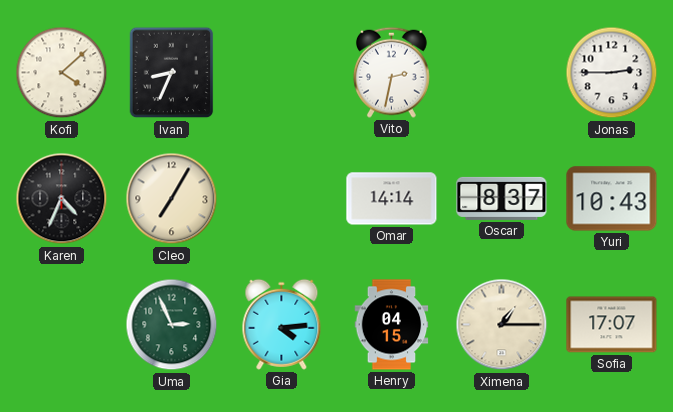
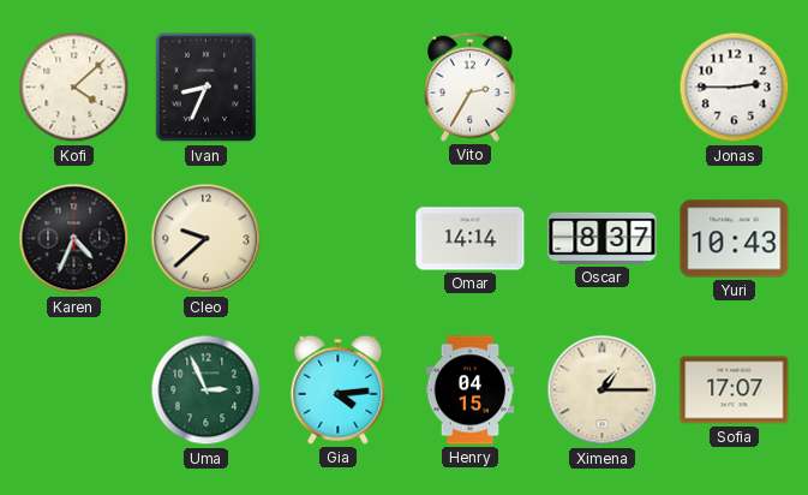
Vito: 2:32 -> 2:35
Cleo: 7:05 -> 9:38
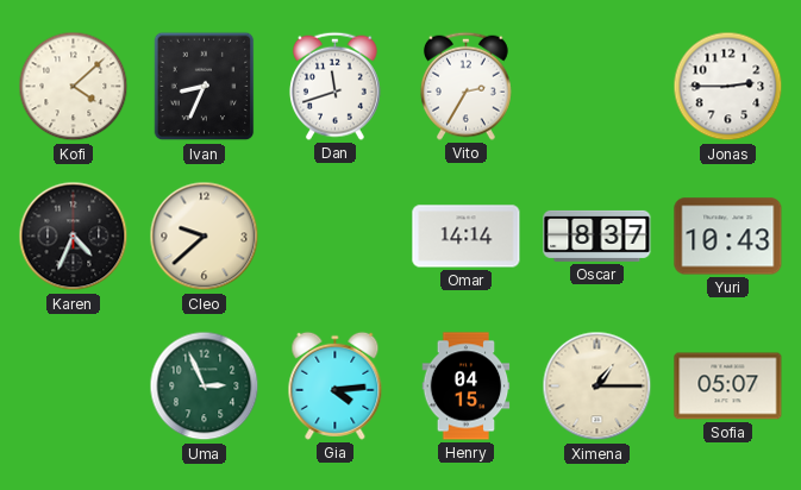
Dan: none -> 11:42
Sofia: 17:07 -> 05:07
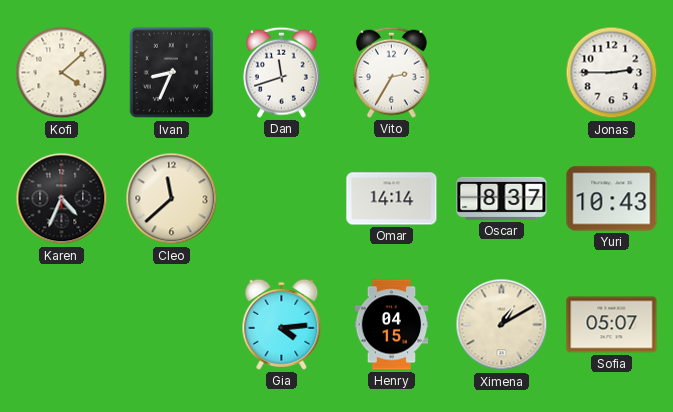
Cleo: 9:38 -> 11:38
Uma: 2:56 -> none
Ximena: 1:15 -> 1:10
